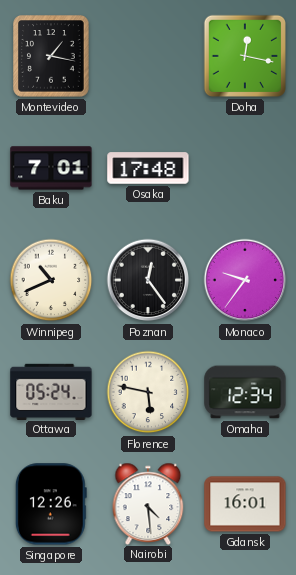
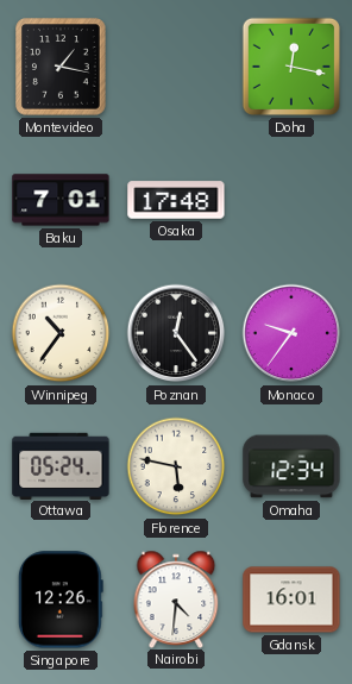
Winnipeg: 10:41 -> 10:36
Nairobi: 4:29 -> 4:31
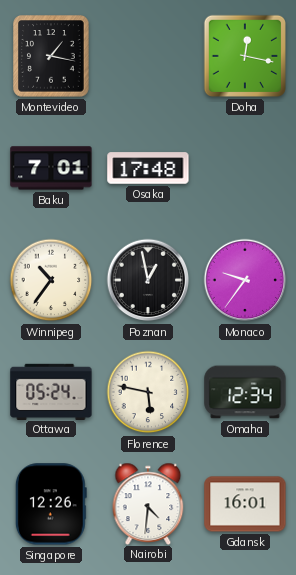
Poznan: 12:24 -> 12:58
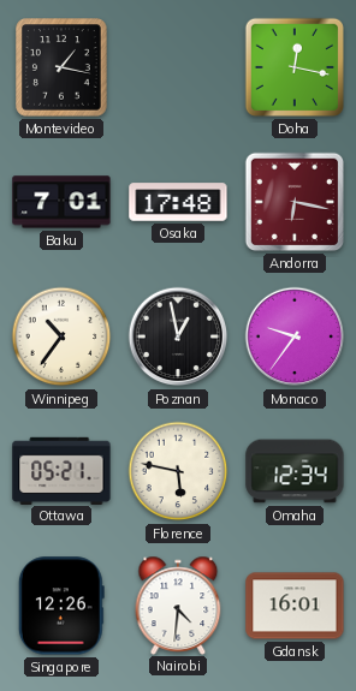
Andorra: none -> 6:17
Ottawa: 05:24 -> 05:21
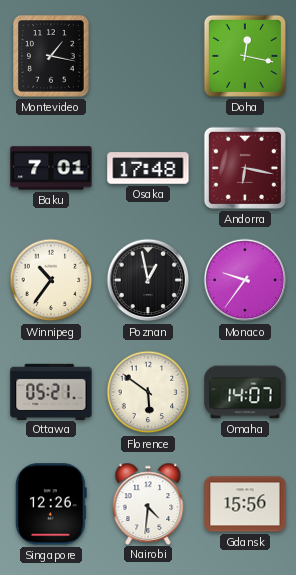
Florence: 5:47 -> 5:51
Omaha: 12:34 -> 14:07
Gdansk: 16:01 -> 15:56
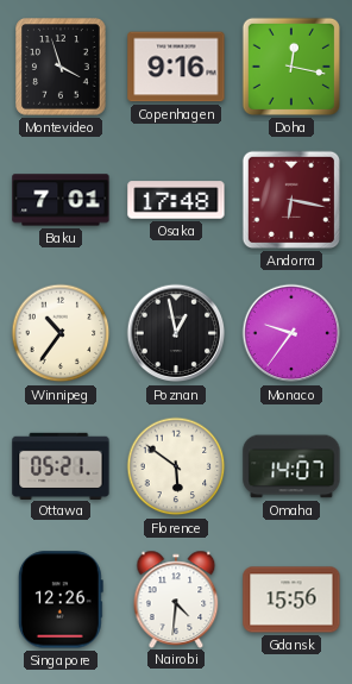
Montevideo: 1:17 -> 3:57
Copenhagen: none -> 9:16
